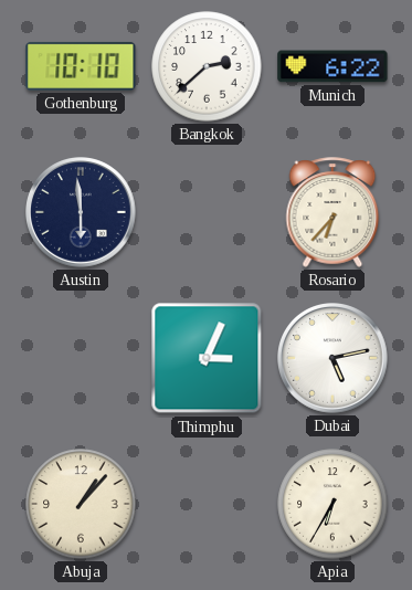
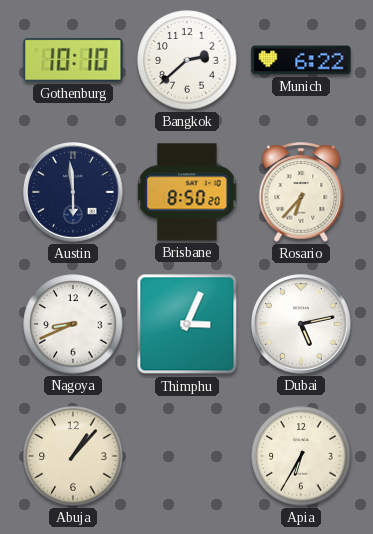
Brisbane: none -> 8:50
Nagoya: none -> 8:41
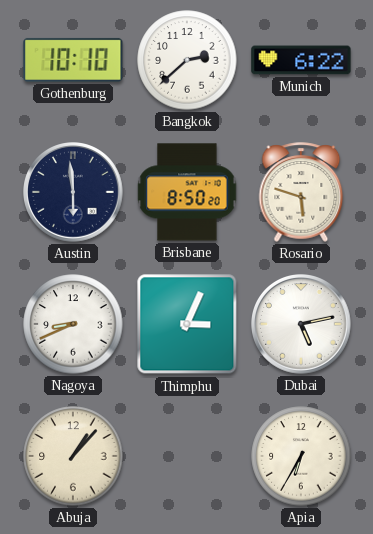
Rosario: 6:37 -> 5:48
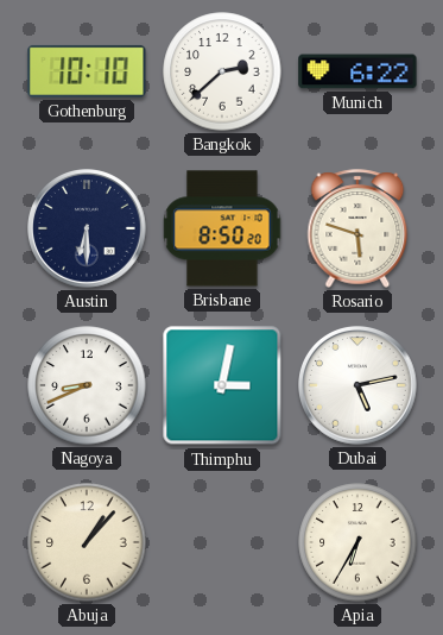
Austin: 5:59 -> 6:30
Thimphu: 3:04 -> 3:02
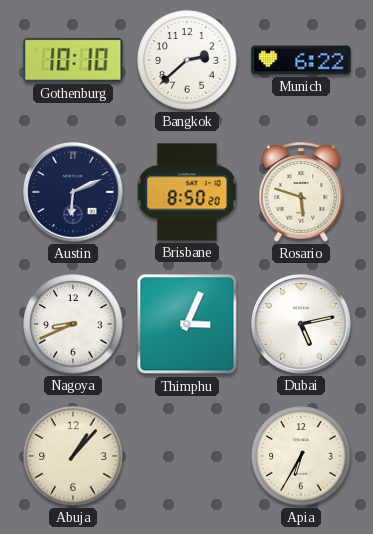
Austin: 6:30 -> 6:11
Thimphu: 3:02 -> 3:04
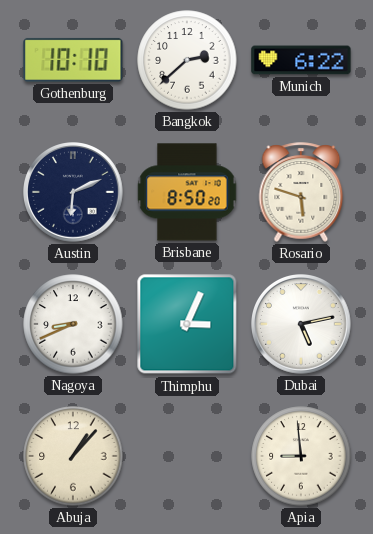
Apia: 6:35 -> 8:59
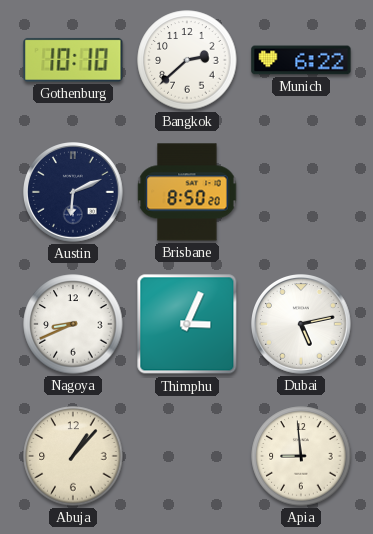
Rosario: 5:48 -> none
